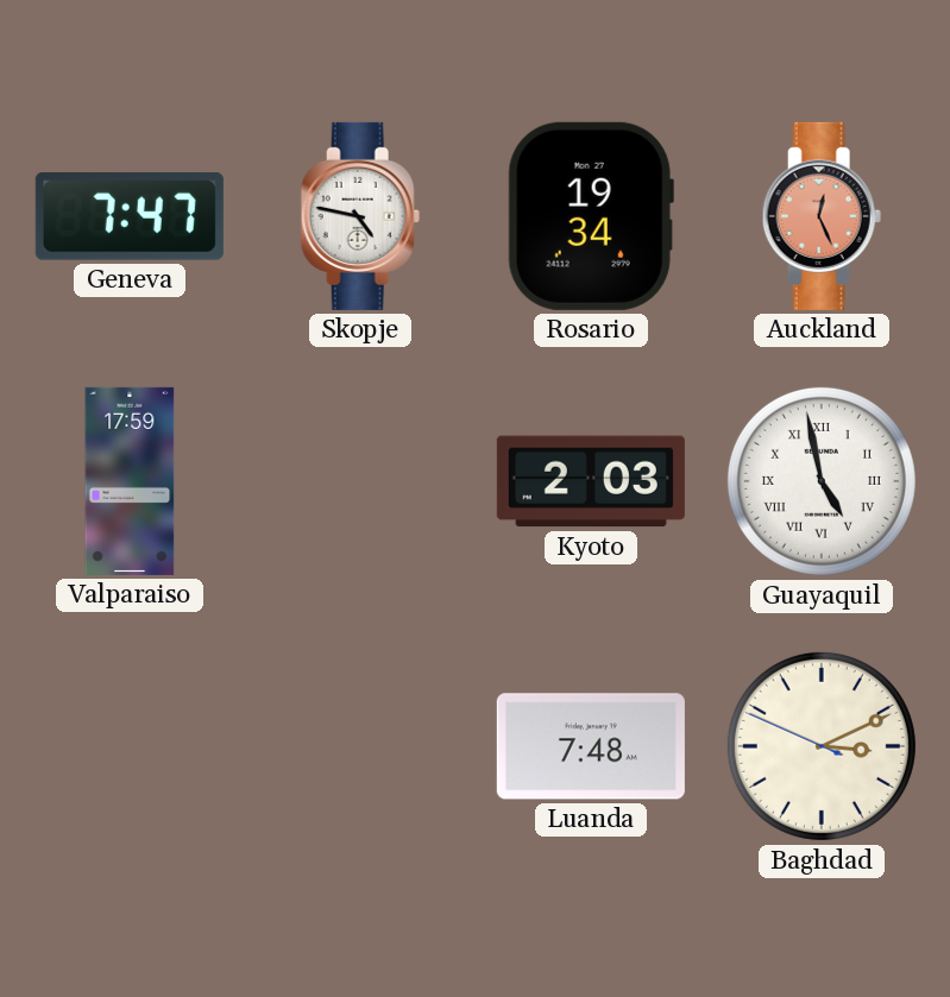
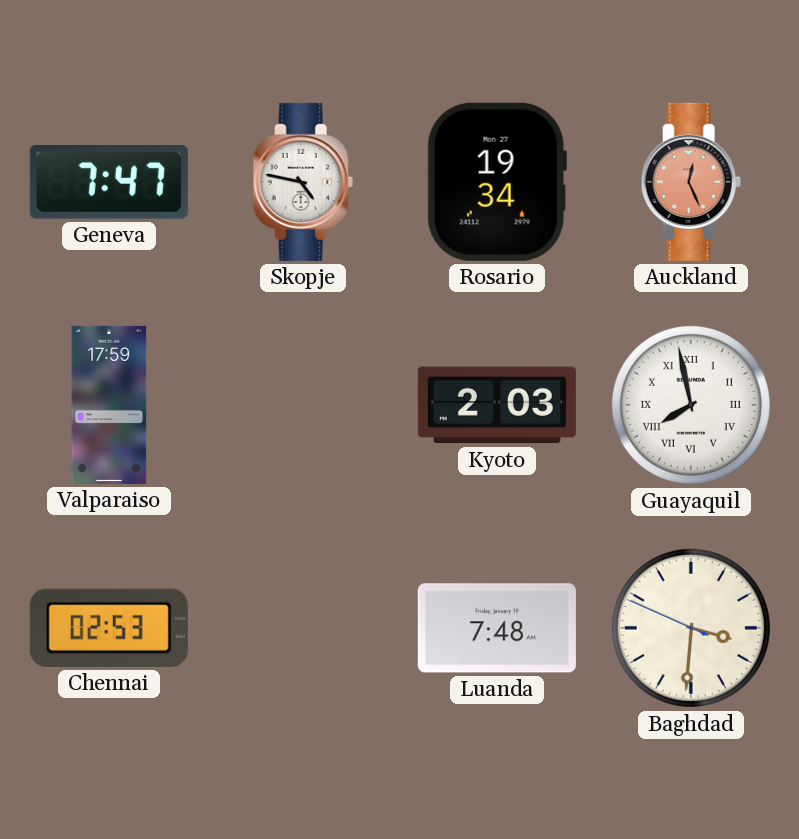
Guayaquil: 4:58 -> 7:58
Chennai: none -> 02:53
Baghdad: 3:10 -> 3:30
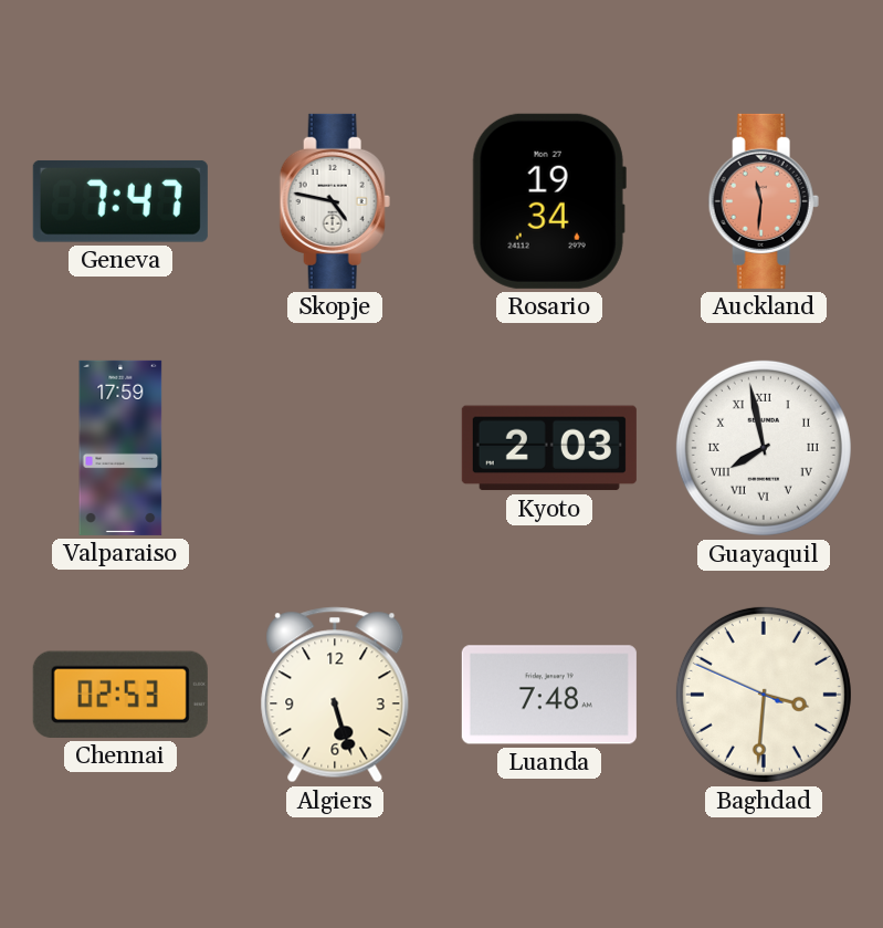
Auckland: 12:26 -> 11:31
Algiers: none -> 5:27
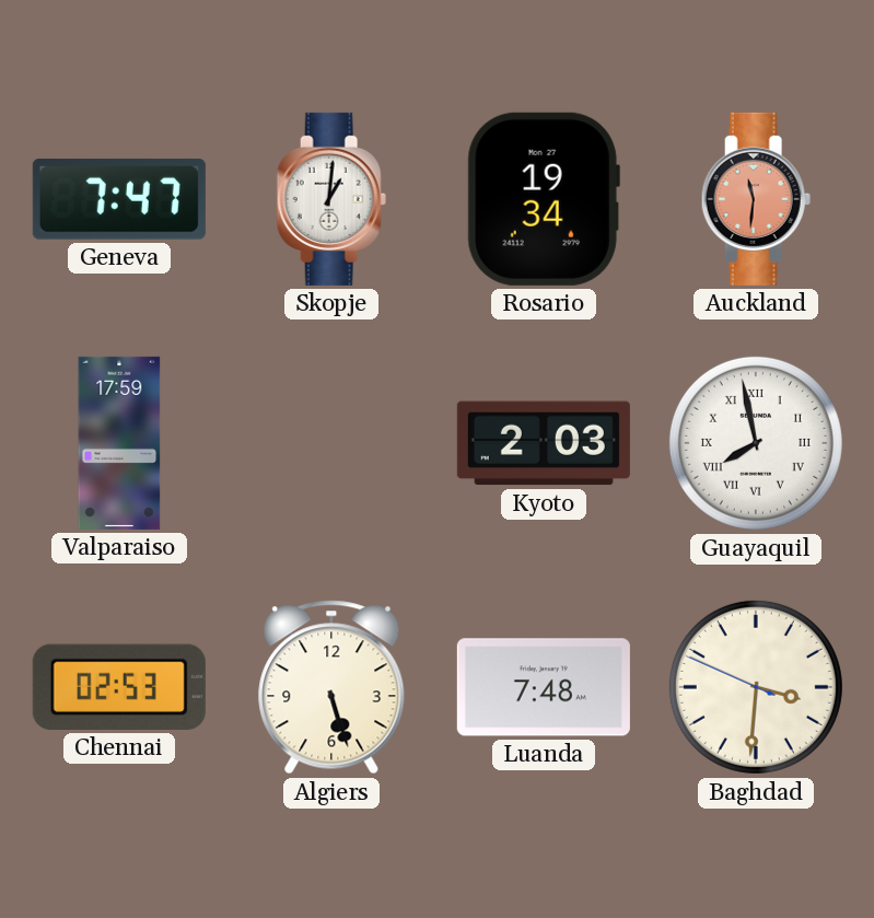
Skopje: 4:47 -> 1:01
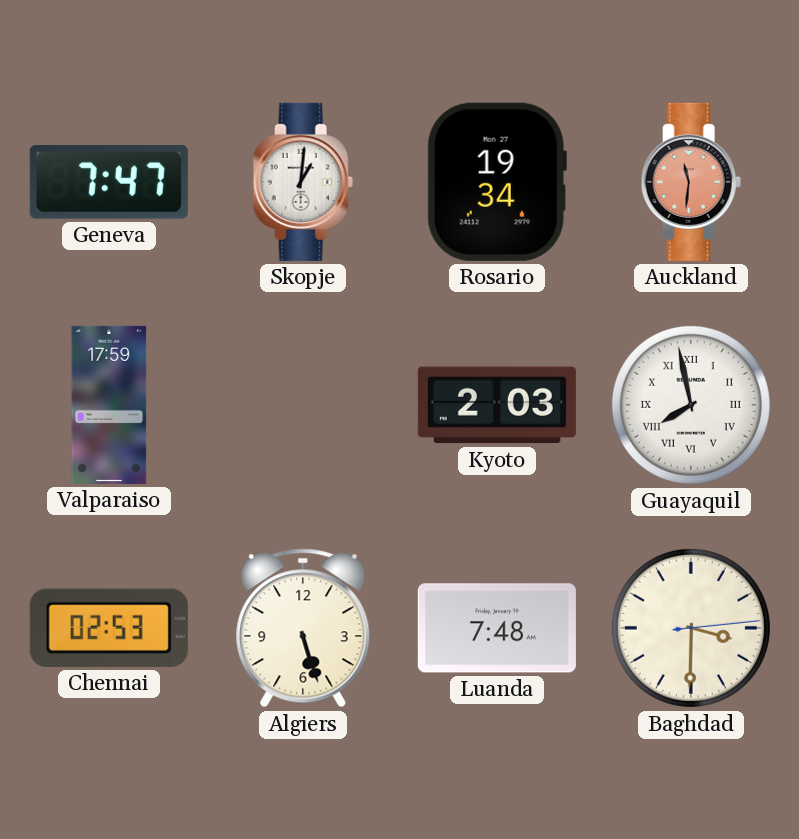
Baghdad: 3:30:49 -> 3:30:14
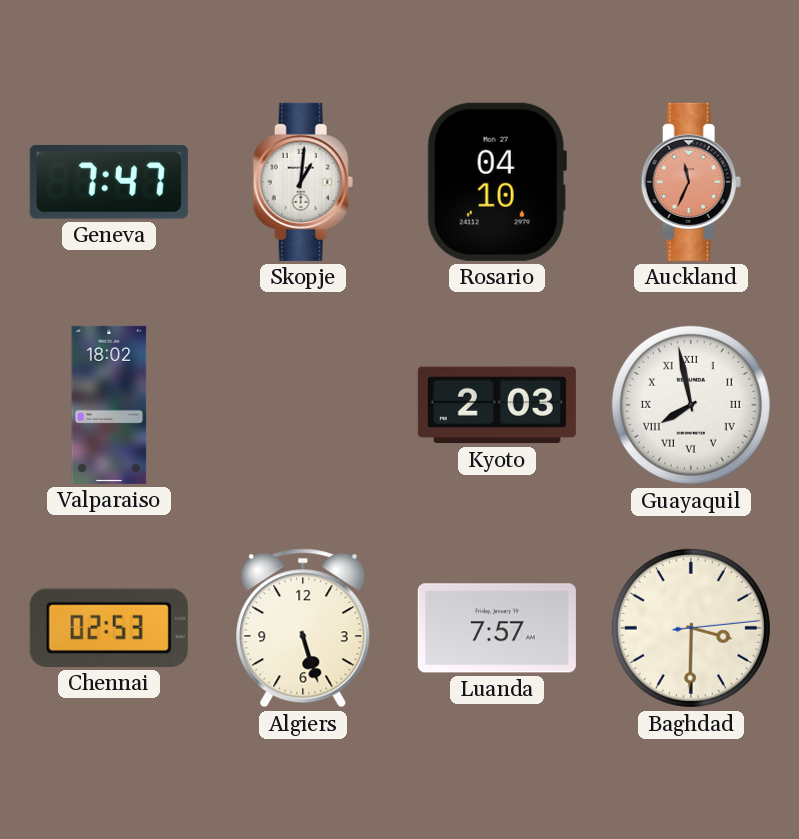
Rosario: 19:34 -> 04:10
Auckland: 11:31 -> 11:34
Valparaiso: 17:59 -> 18:02
Luanda: 7:48 -> 7:57
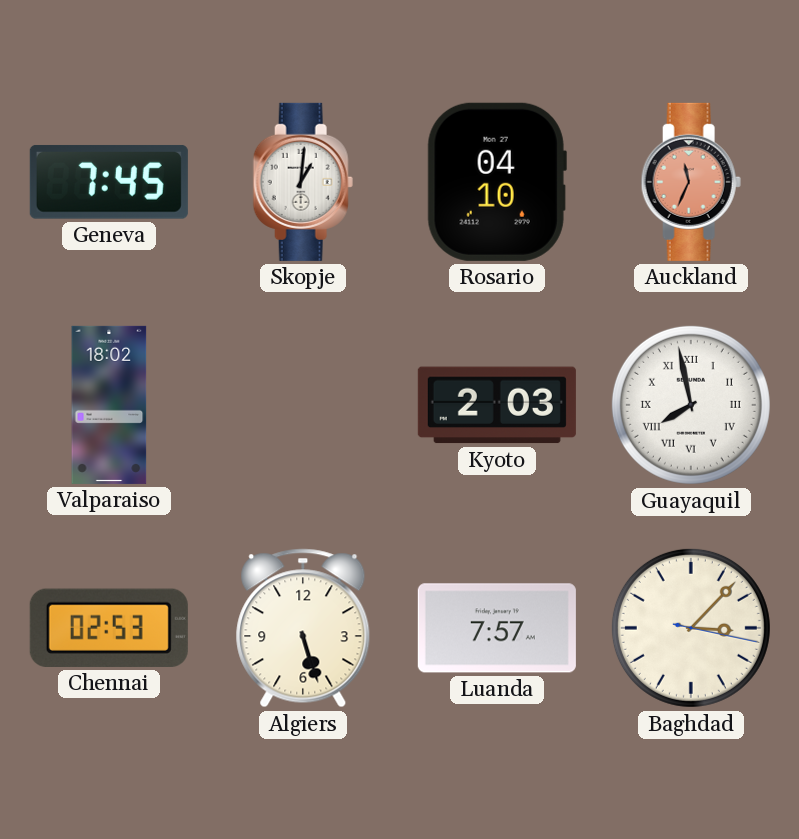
Geneva: 7:47 -> 7:45
Baghdad: 3:30 -> 3:07
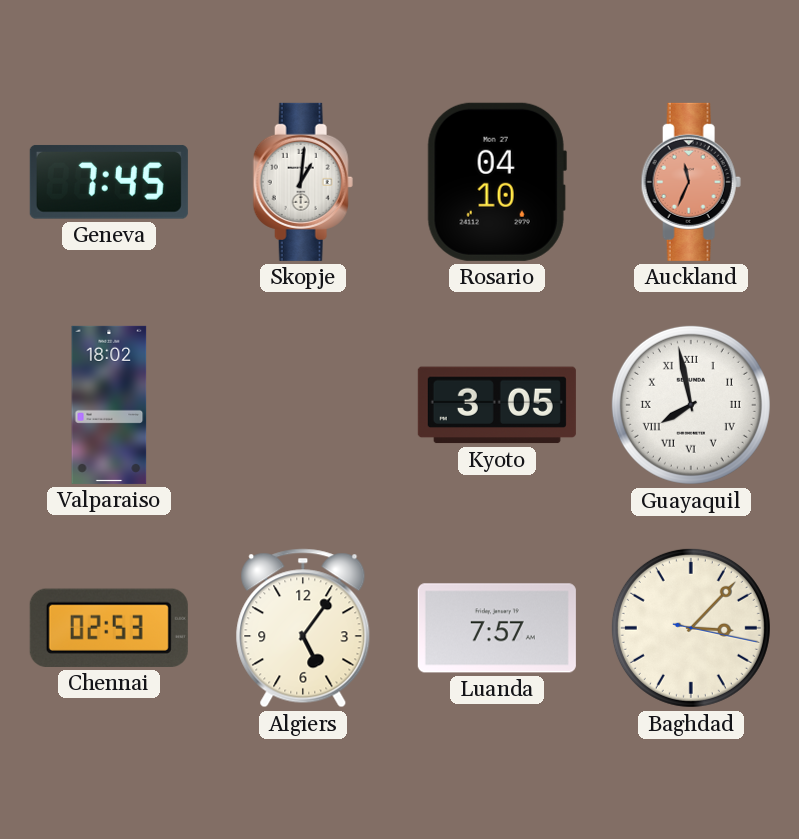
Kyoto: 2:03 -> 3:05
Algiers: 5:27 -> 5:06
